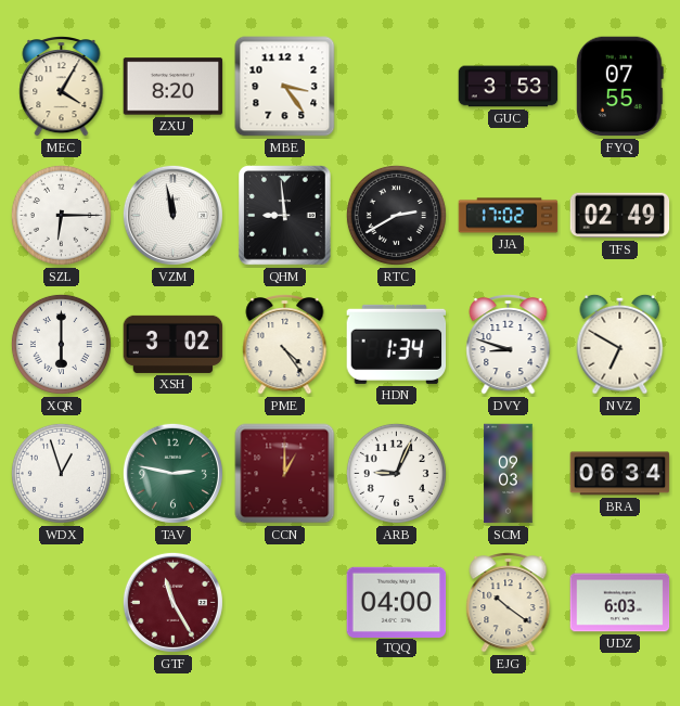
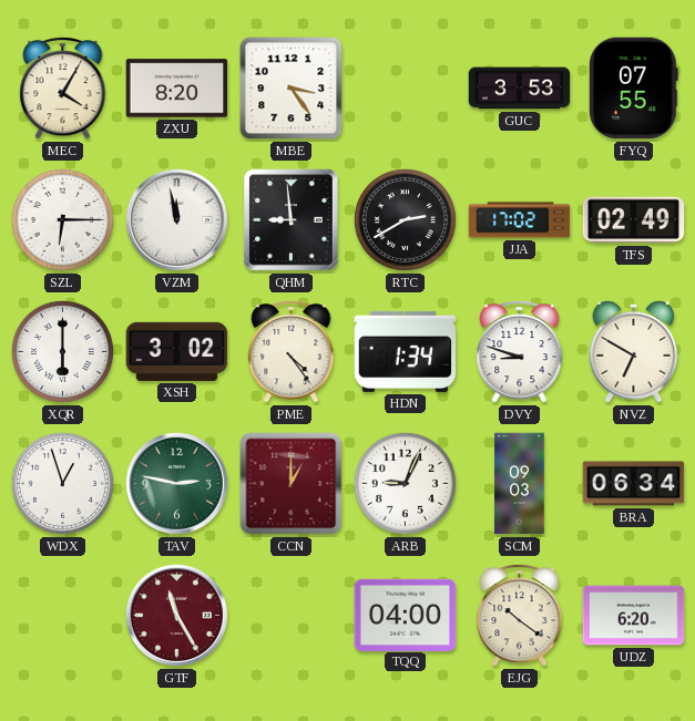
UDZ: 6:03 -> 6:20
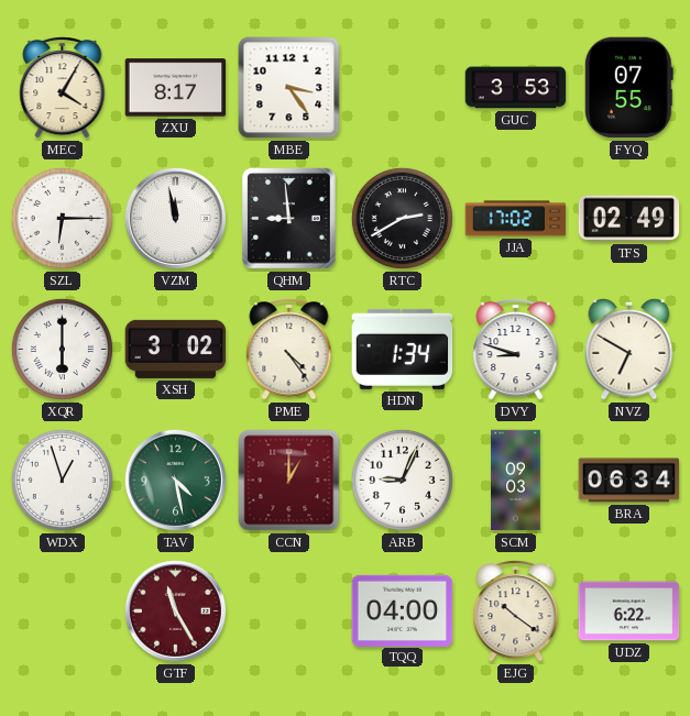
ZXU: 8:20 -> 8:17
TAV: 2:47 -> 4:28
UDZ: 6:20 -> 6:22
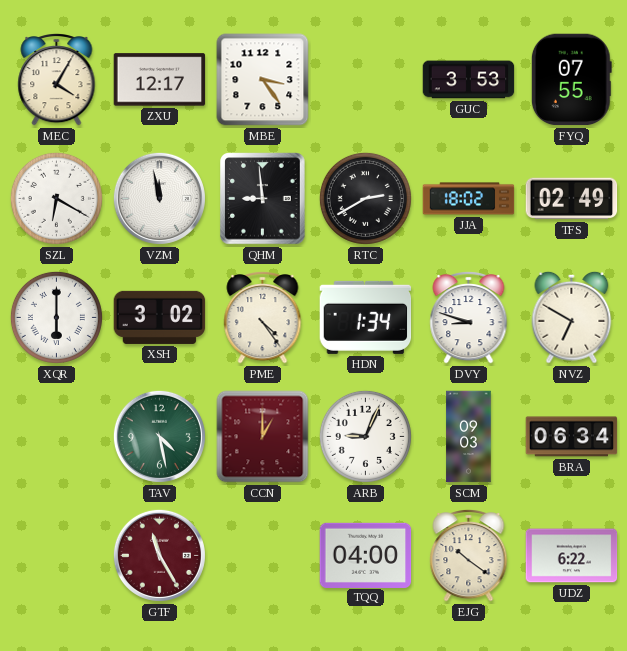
ZXU: 8:17 -> 12:17
SZL: 6:15 -> 6:20
JJA: 17:02 -> 18:02
WDX: 12:57 -> none
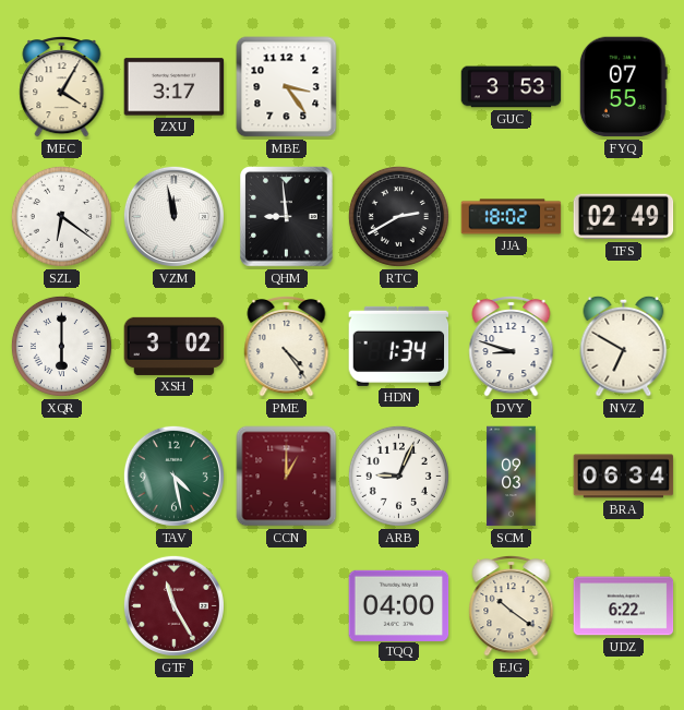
ZXU: 12:17 -> 3:17
SZL: 6:20 -> 6:21
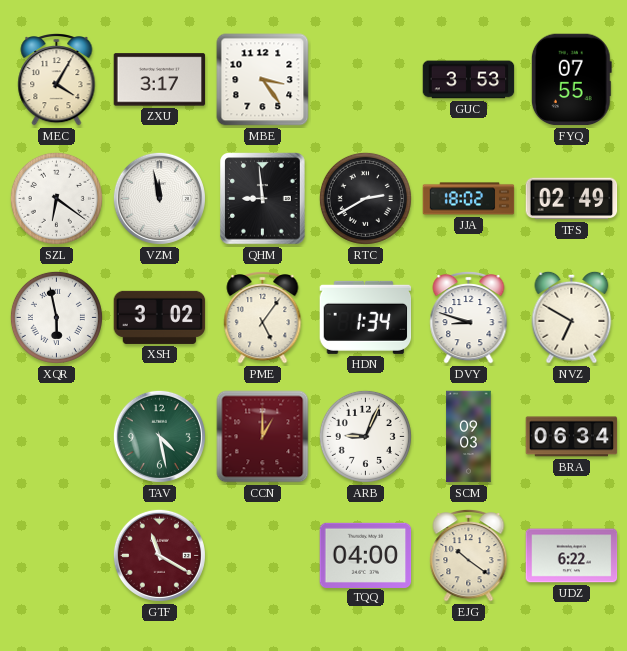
XQR: 6:00 -> 5:58
PME: 4:24 -> 5:06
GTF: 11:25 -> 11:20
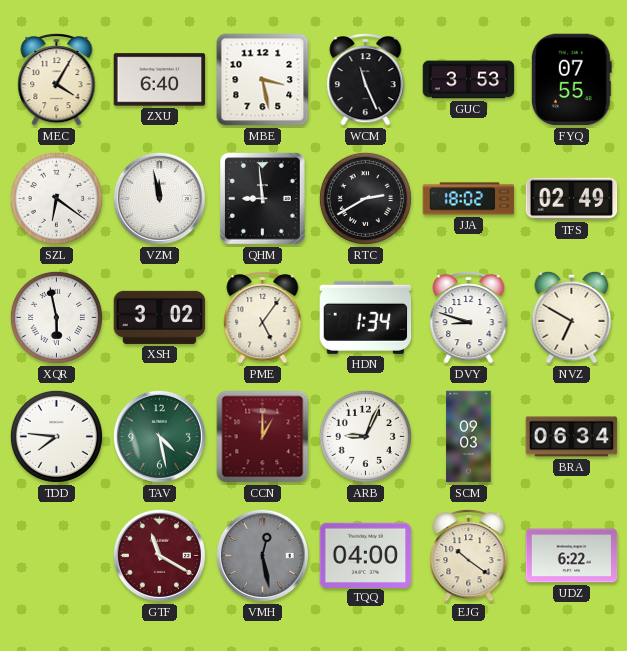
ZXU: 3:17 -> 6:40
MBE: 3:24 -> 3:28
WCM: none -> 11:26
TDD: none -> 7:46
VMH: none -> 12:28
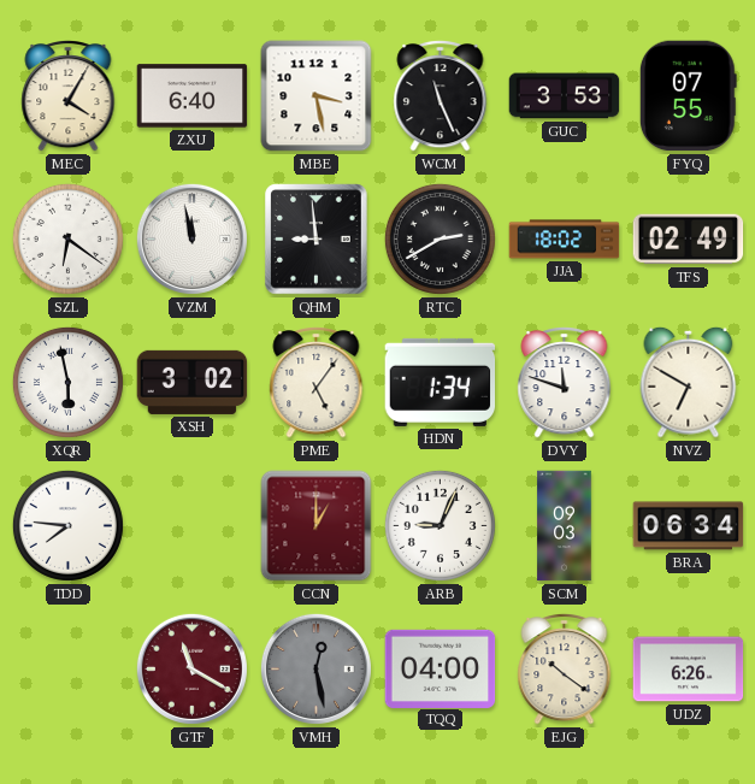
DVY: 8:48 -> 11:48
TAV: 4:28 -> none
UDZ: 6:22 -> 6:26
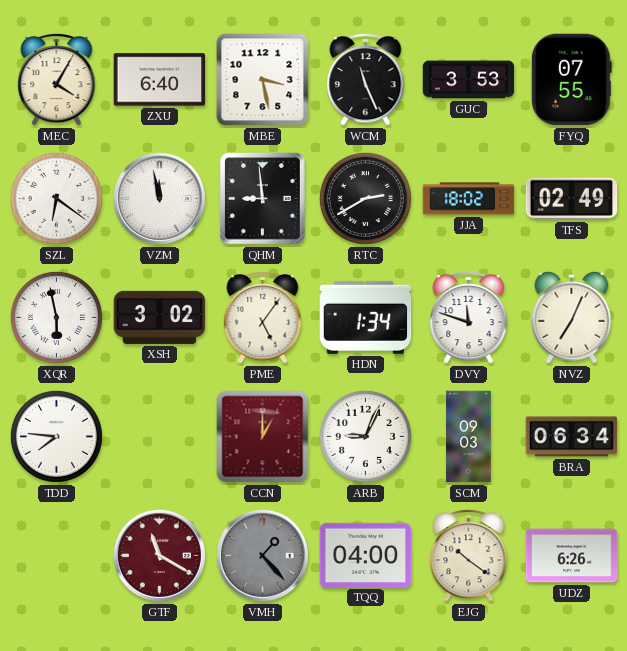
NVZ: 6:50 -> 7:04
VMH: 12:28 -> 1:23
